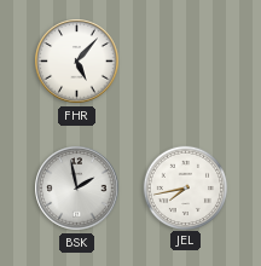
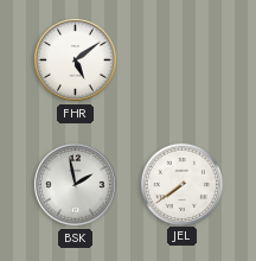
FHR: 5:07 -> 5:09
JEL: 7:43 -> 7:39
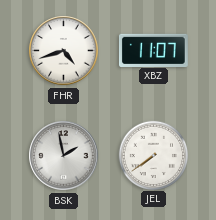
FHR: 5:09 -> 4:42
XBZ: none -> 11:07
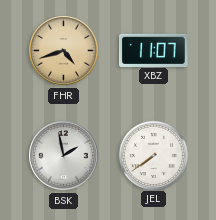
FHR dial: white -> champagne
